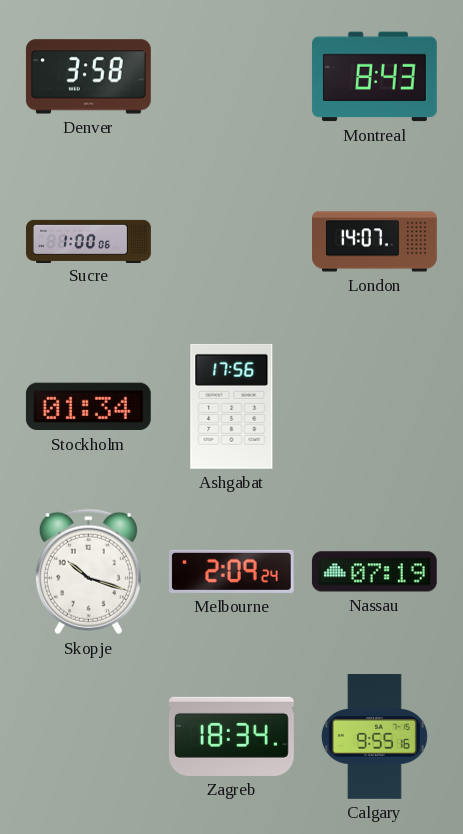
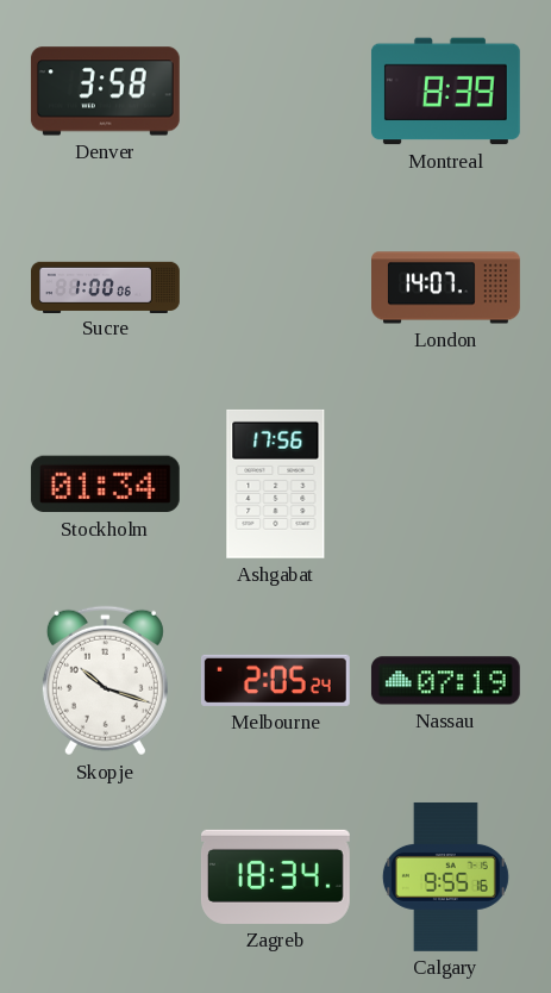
Montreal: 8:43 -> 8:39
Melbourne: 2:09 -> 2:05
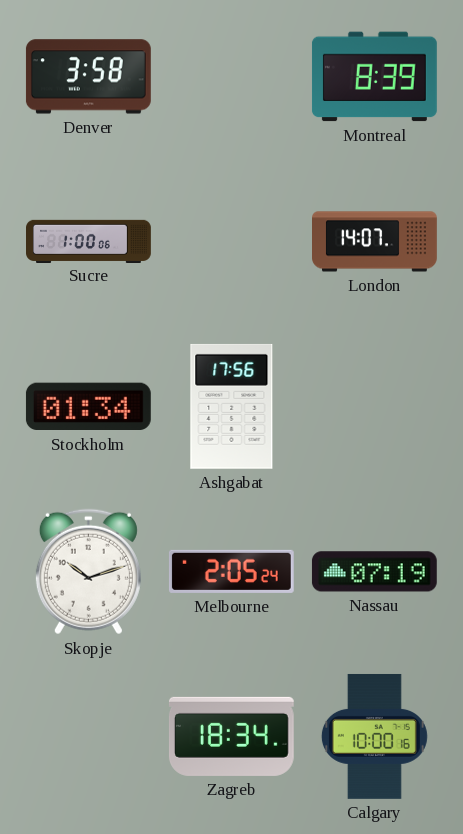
Skopje: 10:18 -> 10:12
Calgary: 9:55 -> 10:00
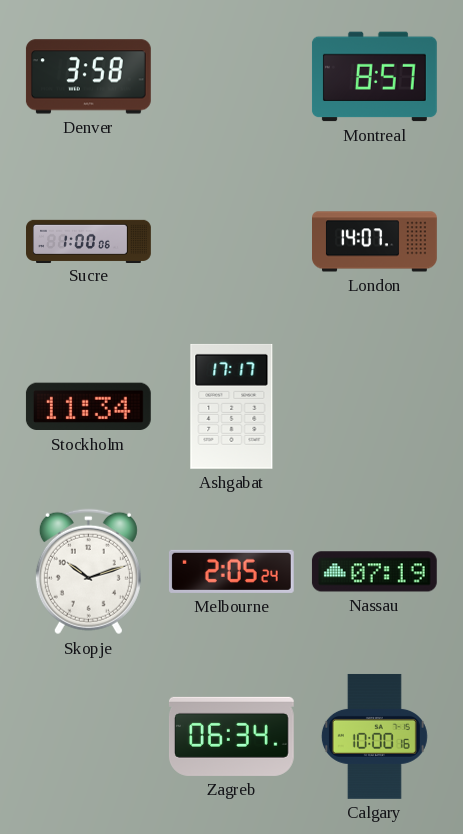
Montreal: 8:39 -> 8:57
Stockholm: 01:34 -> 11:34
Ashgabat: 17:56 -> 17:17
Zagreb: 18:34 -> 06:34
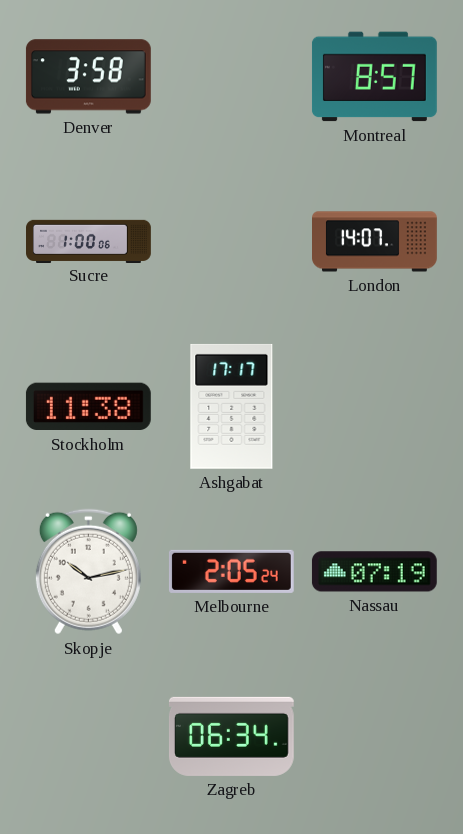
Stockholm: 11:34 -> 11:38
Skopje: 10:12 -> 10:13
Calgary: 10:00 -> none
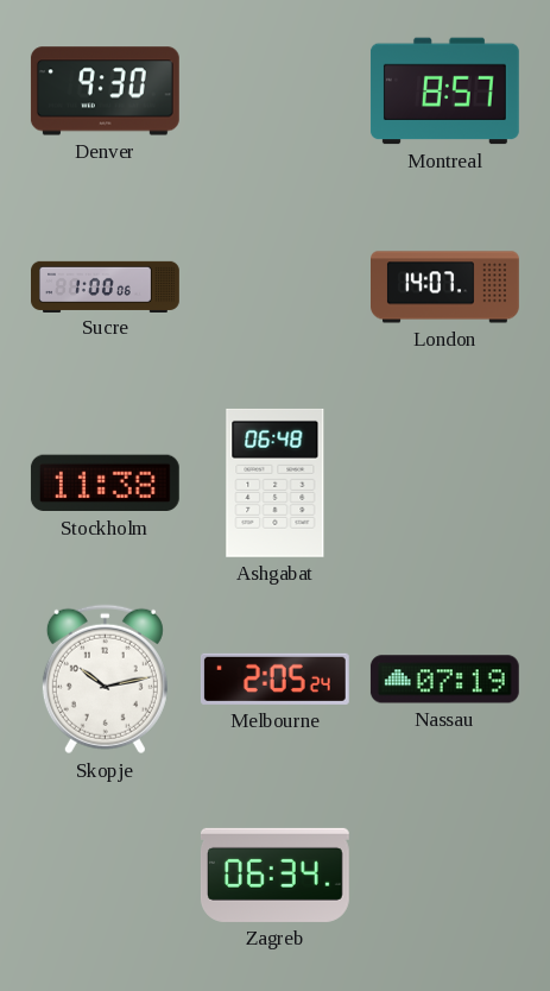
Denver: 3:58 -> 9:30
Ashgabat: 17:17 -> 06:48
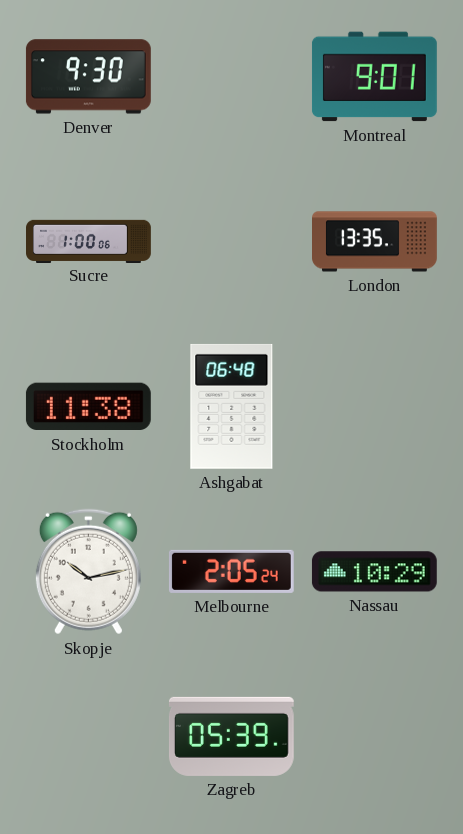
Montreal: 8:57 -> 9:01
London: 14:07 -> 13:35
Nassau: 07:19 -> 10:29
Zagreb: 06:34 -> 05:39
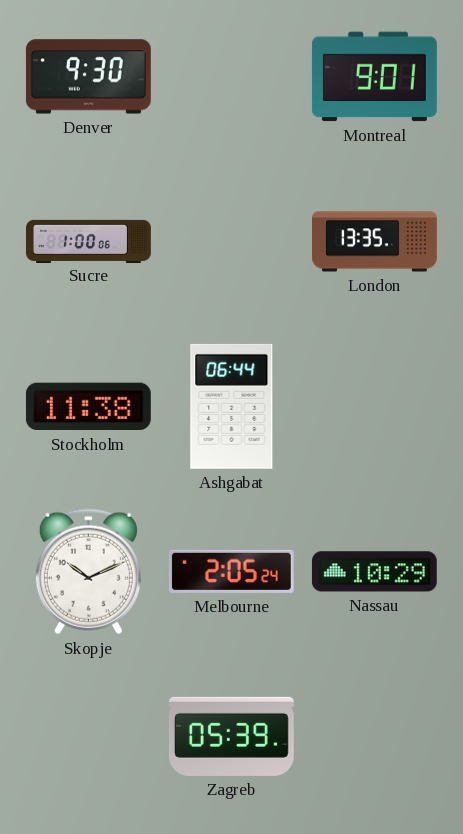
Ashgabat: 06:48 -> 06:44
Skopje: 10:13 -> 10:11
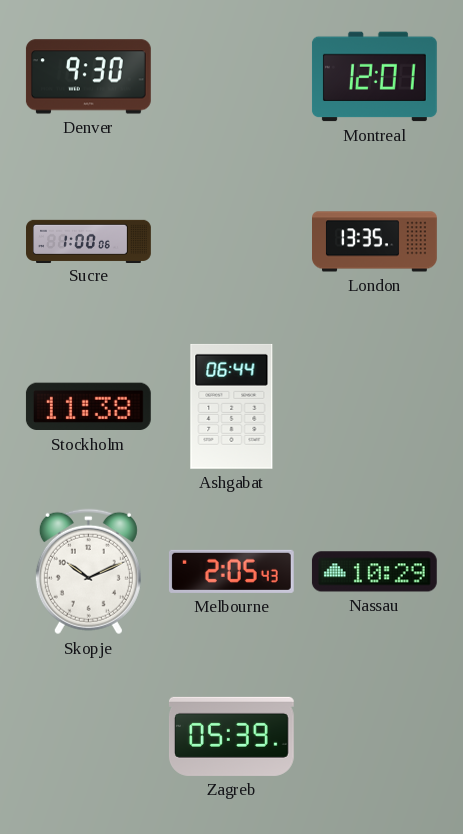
Montreal: 9:01 -> 12:01
Melbourne: 2:05:24 -> 2:05:43
